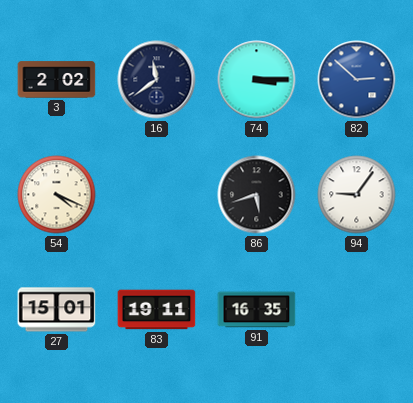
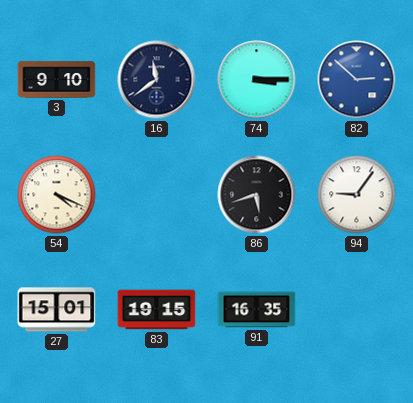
3: 2:02 -> 9:10
83: 19:11 -> 19:15
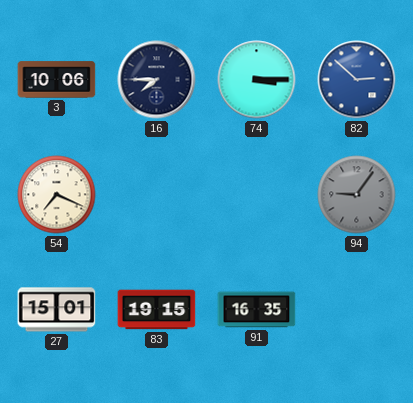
3: 9:10 -> 10:06
16: 11:39 -> 7:45
54: 4:19 -> 7:19
86: 5:42 -> none
94 dial: white -> grey
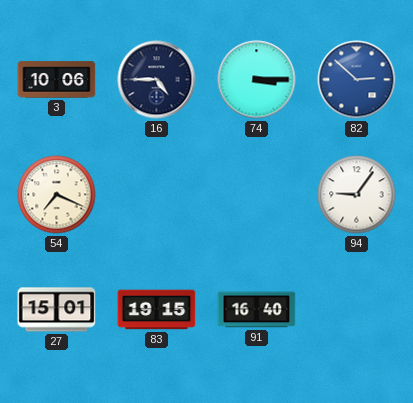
16: 7:45 -> 4:45
94 dial: grey -> white
91: 16:35 -> 16:40
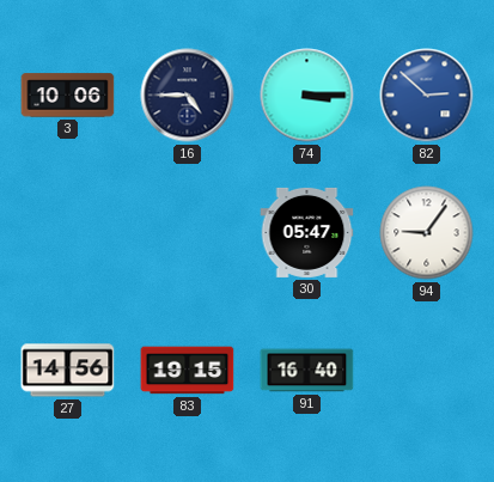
54: 7:19 -> none
30: none -> 05:47
27: 15:01 -> 14:56
